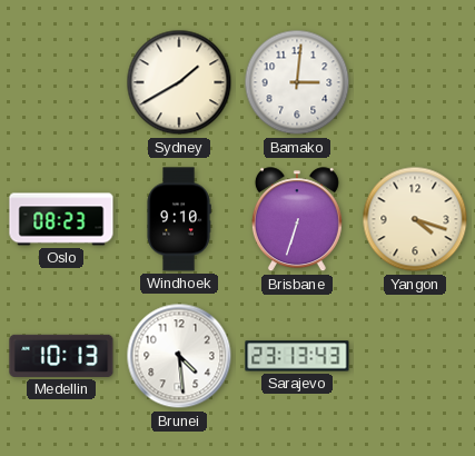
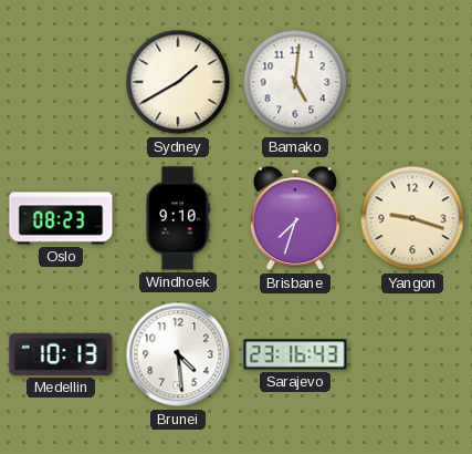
Bamako: 3:01 -> 5:01
Brisbane: 6:33 -> 7:33
Yangon: 4:18 -> 9:18
Sarajevo: 23:13 -> 23:16
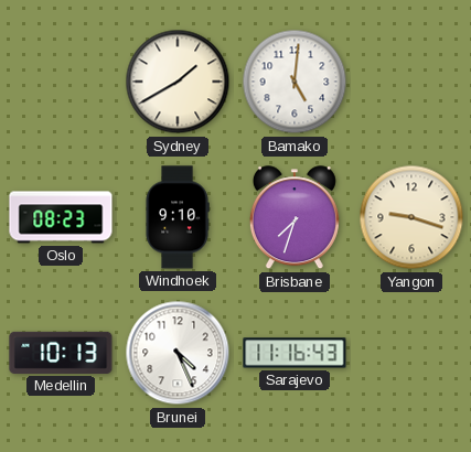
Brunei: 4:29 -> 4:26
Sarajevo: 23:16 -> 11:16
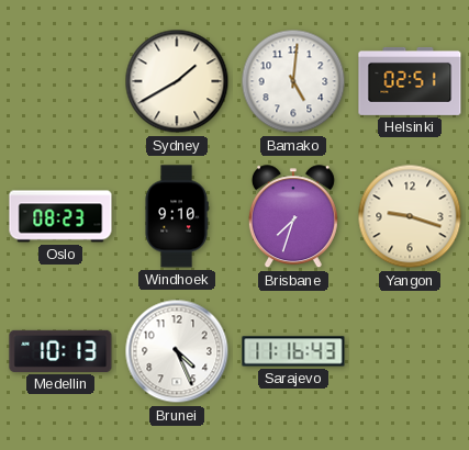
Helsinki: none -> 02:51
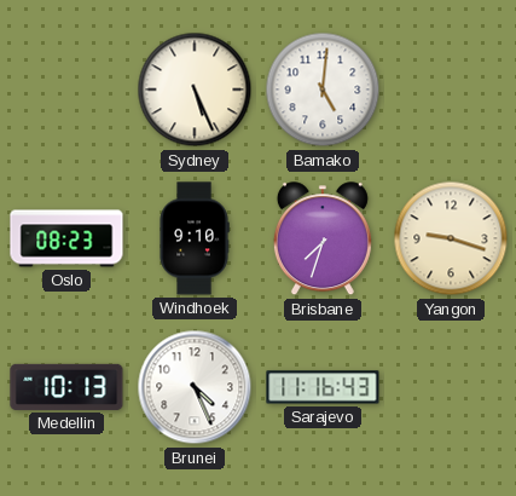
Sydney: 1:40 -> 5:26
Helsinki: 02:51 -> none
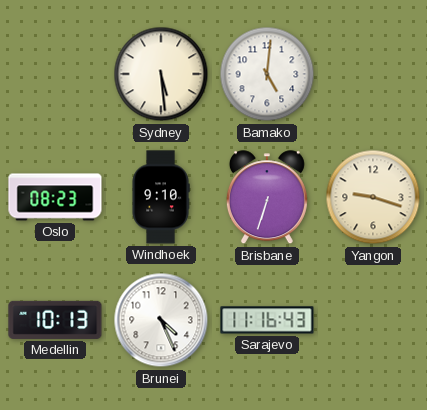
Sydney: 5:26 -> 5:29
Brisbane: 7:33 -> 6:33
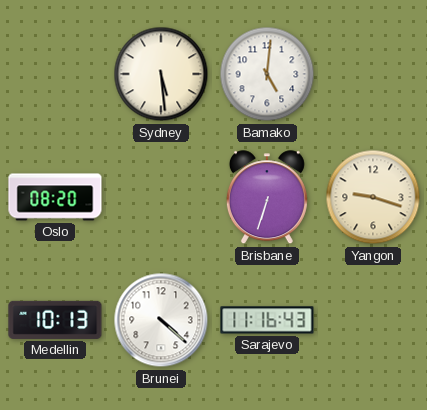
Oslo: 08:23 -> 08:20
Windhoek: 9:10 -> none
Brunei: 4:26 -> 4:22
